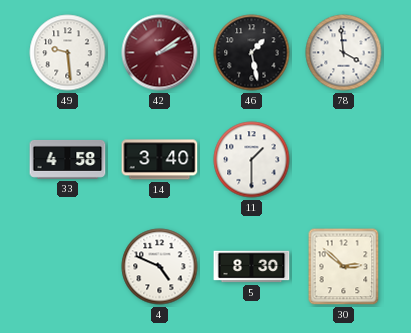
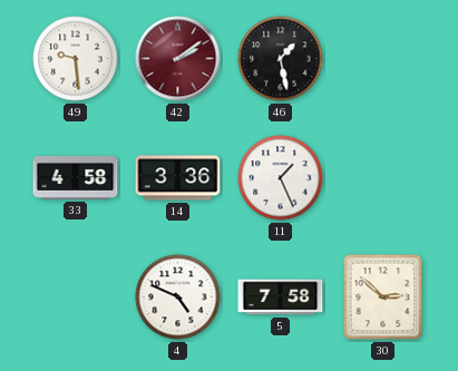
78: 3:59 -> none
14: 3:40 -> 3:36
11: 1:30 -> 1:26
5: 8:30 -> 7:58
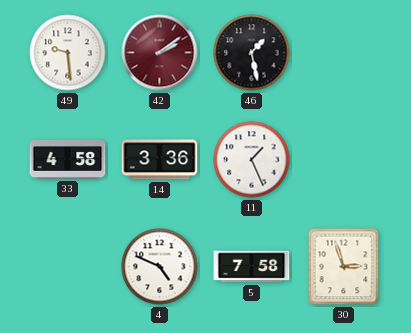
30: 2:52 -> 2:57
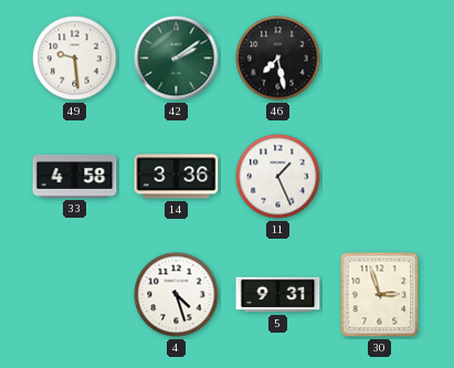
42 dial: burgundy -> green
46: 1:28 -> 7:28
4: 4:49 -> 4:27
5: 7:58 -> 9:31
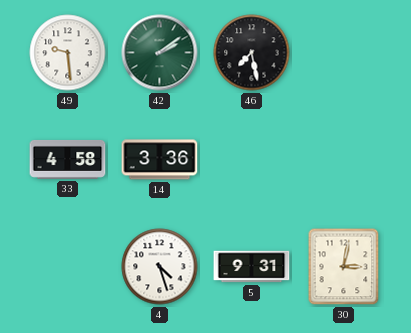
11: 1:26 -> none
30: 2:57 -> 3:02
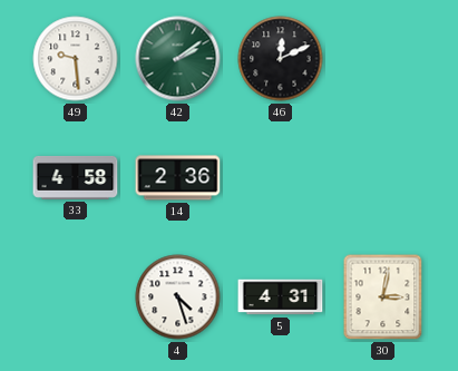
46: 7:28 -> 12:11
14: 3:36 -> 2:36
5: 9:31 -> 4:31
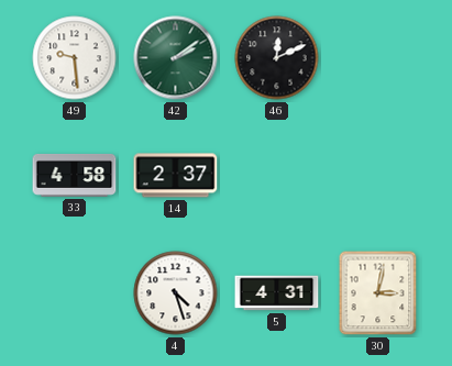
14: 2:36 -> 2:37
